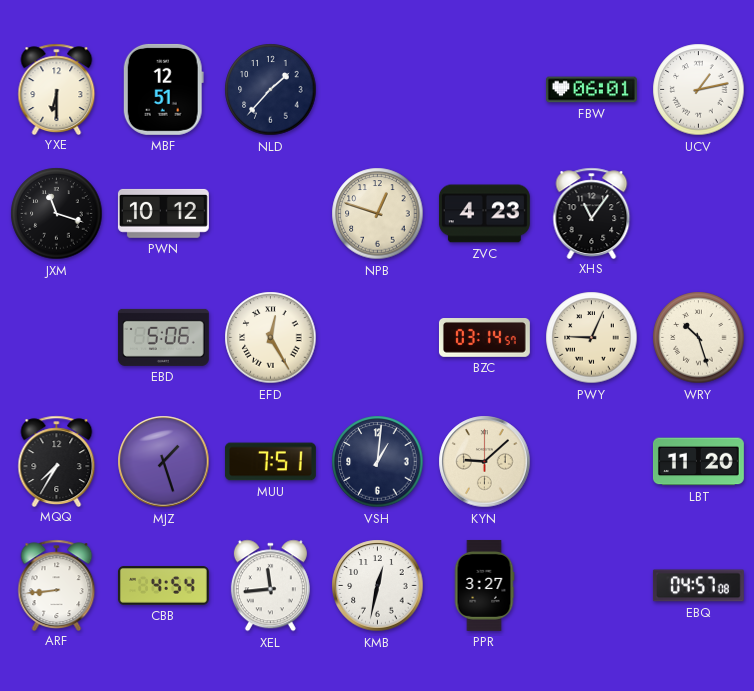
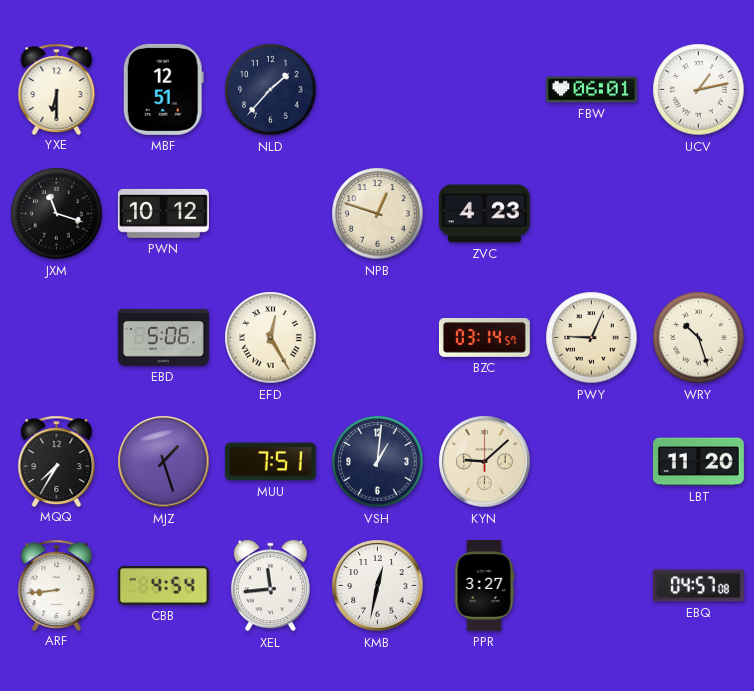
XHS: 11:06 -> none
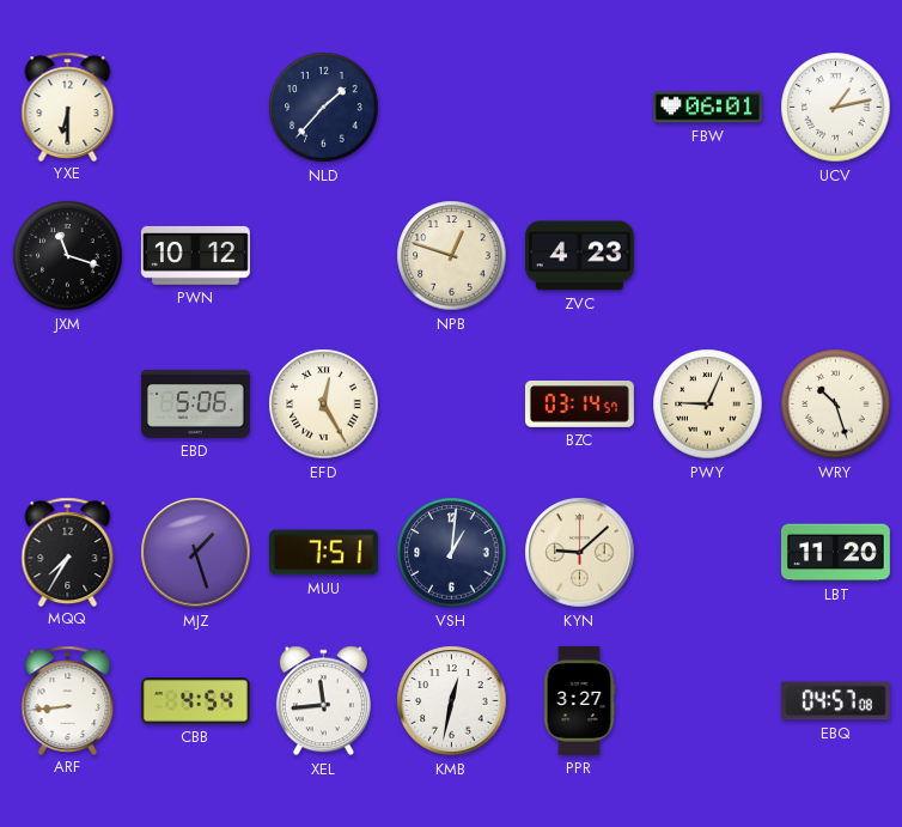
MBF: 12:51 -> none
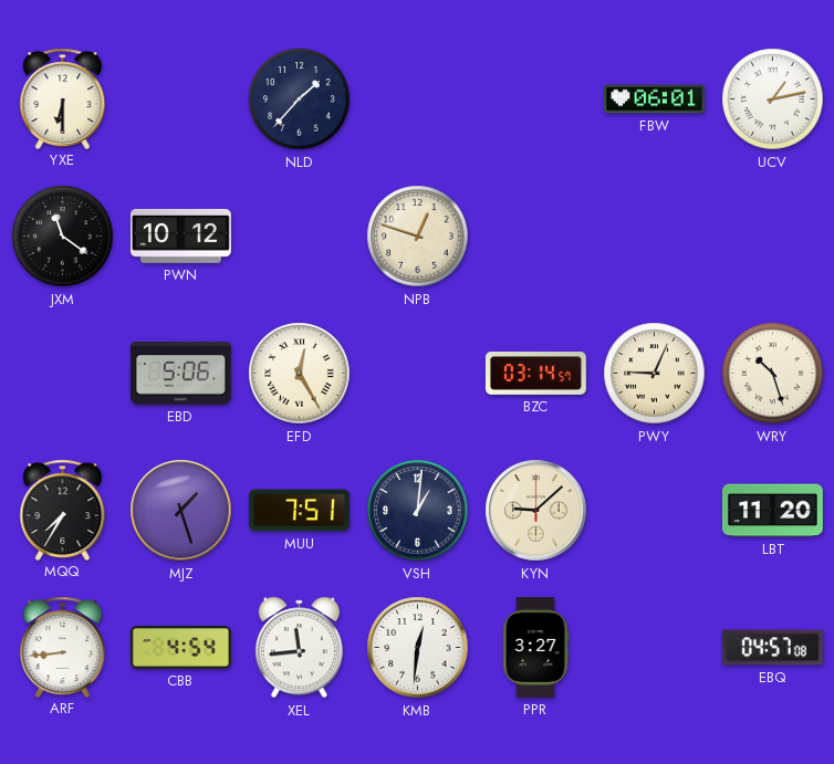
JXM: 11:18 -> 11:21
ZVC: 4:23 -> none
KMB: 12:32 -> 12:31
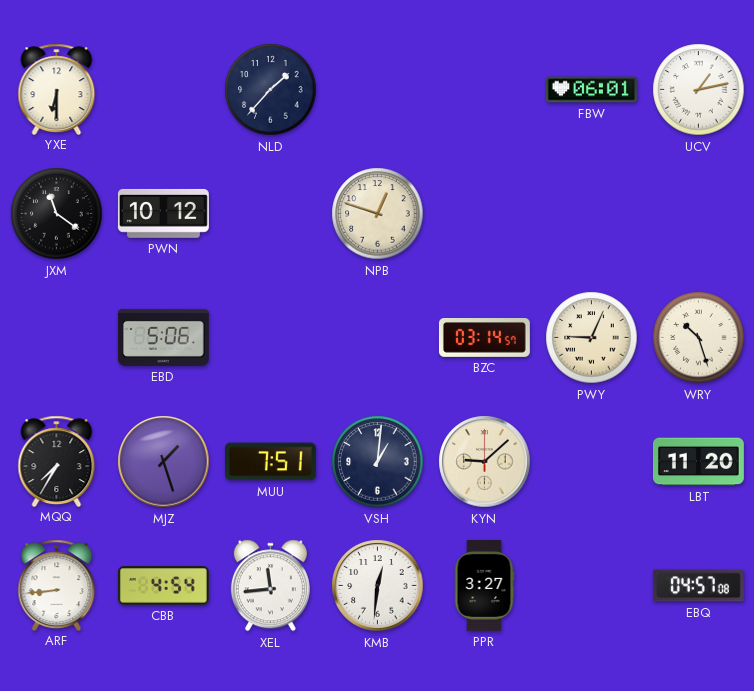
EFD: 12:25 -> none
